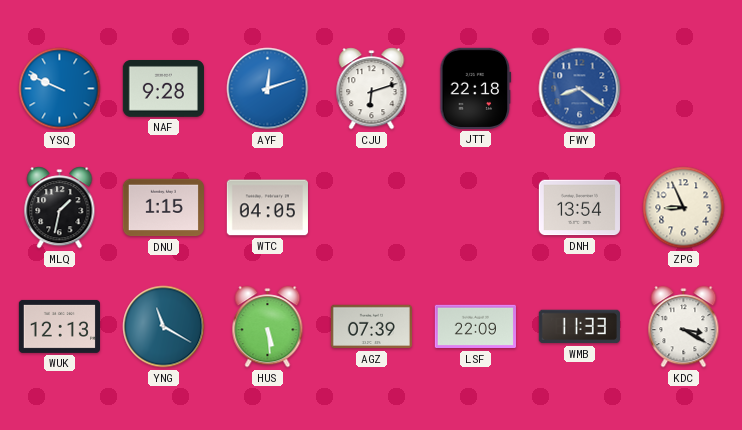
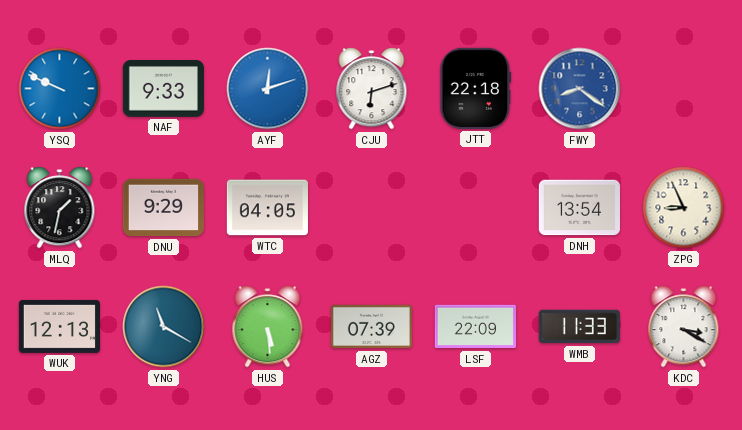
NAF: 9:28 -> 9:33
DNU: 1:15 -> 9:29
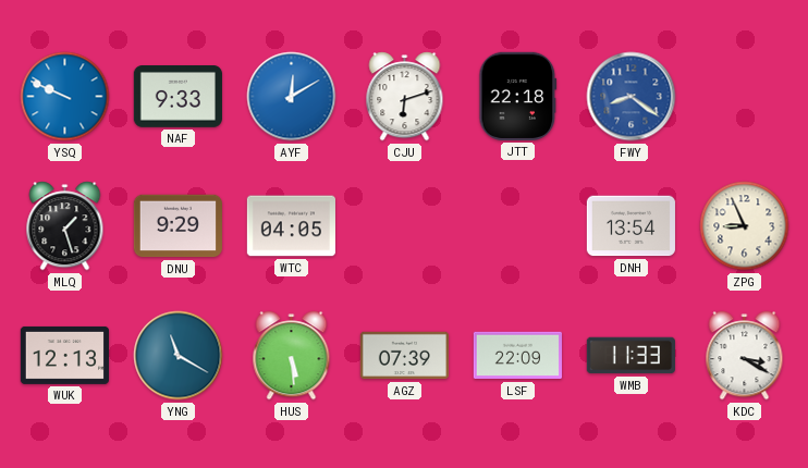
AYF: 12:12 -> 12:10
MLQ: 1:32 -> 1:27
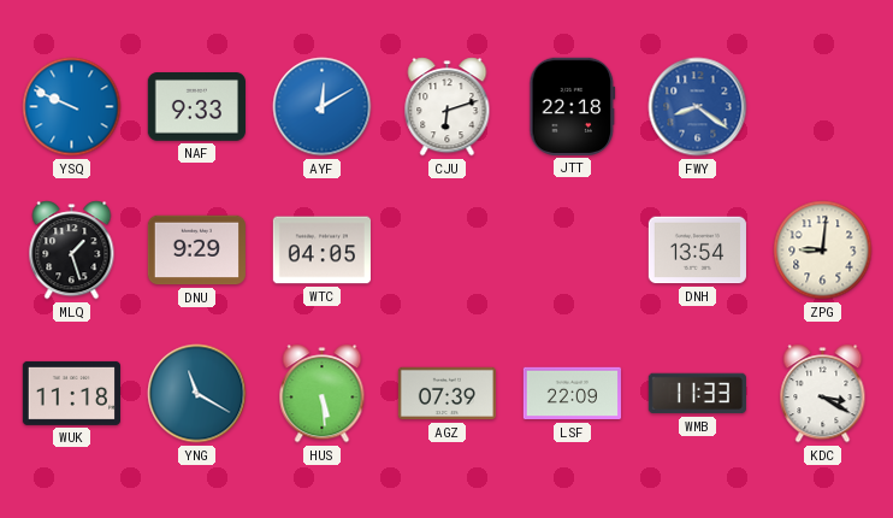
ZPG: 8:56 -> 9:01
WUK: 12:13 -> 11:18
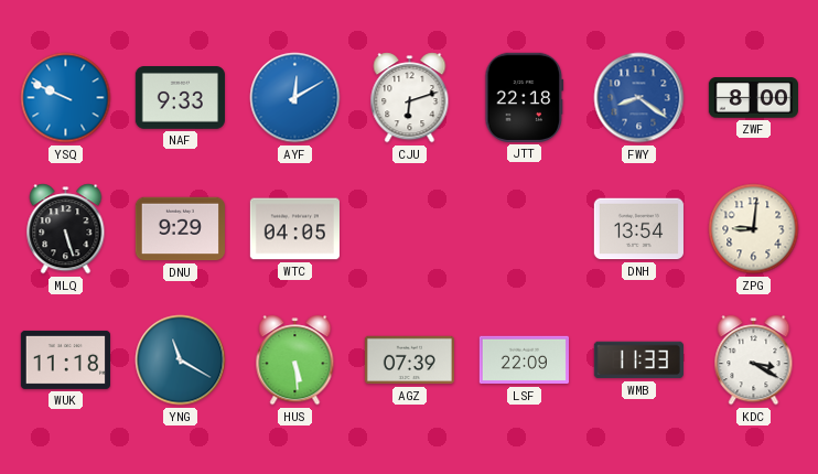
ZWF: none -> 8:00
MLQ: 1:27 -> 5:27
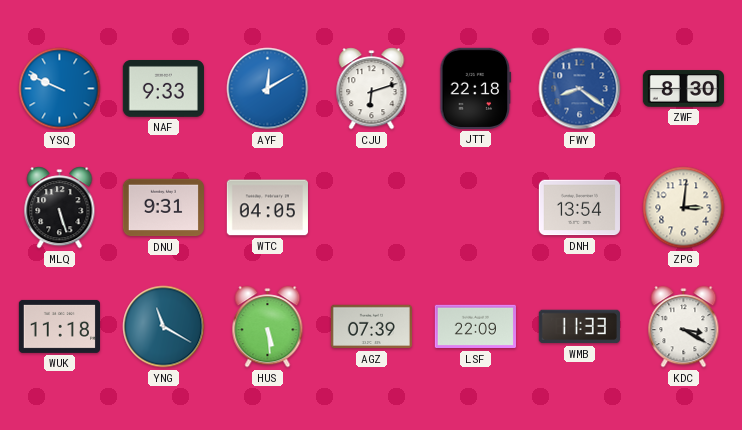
ZWF: 8:00 -> 8:30
DNU: 9:29 -> 9:31
ZPG: 9:01 -> 3:01
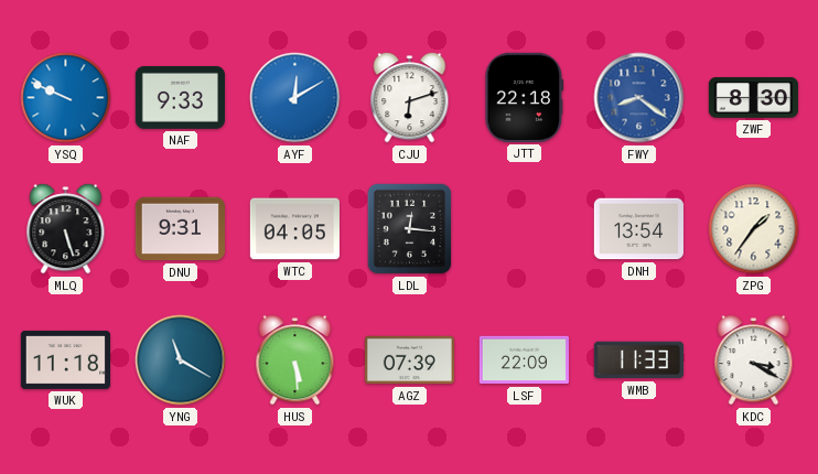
LDL: none -> 12:16
ZPG: 3:01 -> 1:36
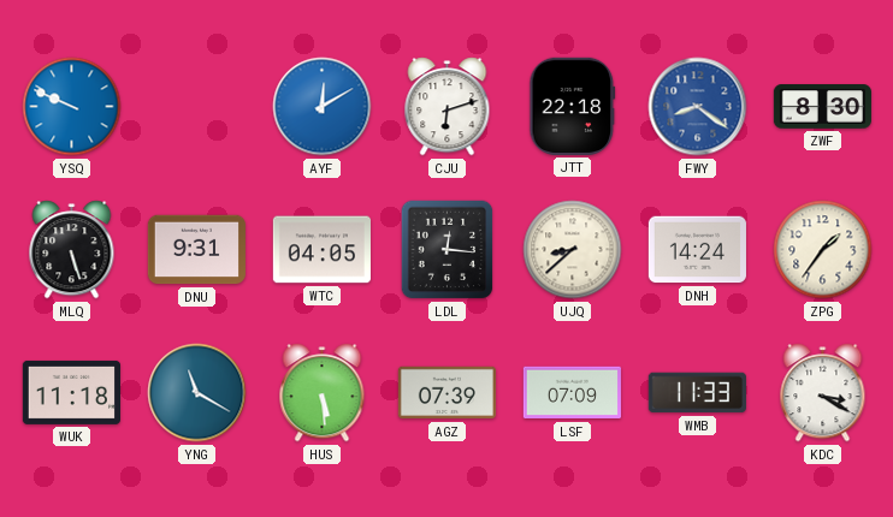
NAF: 9:33 -> none
UJQ: none -> 8:38
DNH: 13:54 -> 14:24
LSF: 22:09 -> 07:09
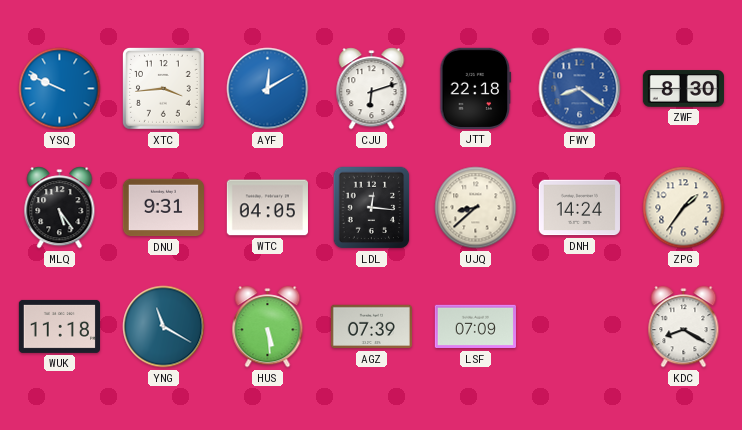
XTC: none -> 3:44
MLQ: 5:27 -> 5:24
WMB: 11:33 -> none
KDC: 3:20 -> 8:20
